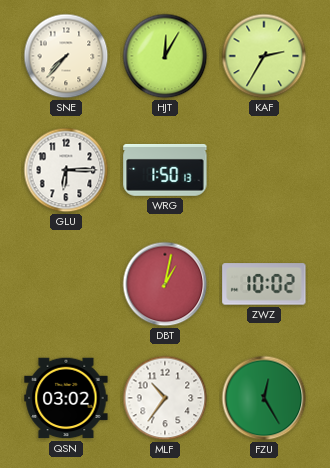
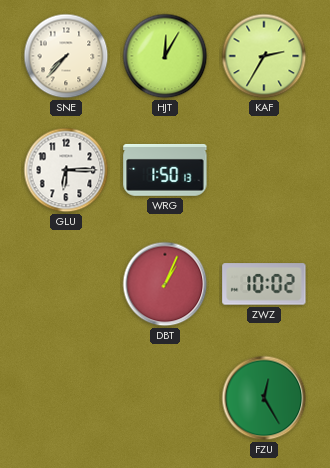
DBT: 1:02 -> 1:04
QSN: 03:02 -> none
MLF: 10:36 -> none
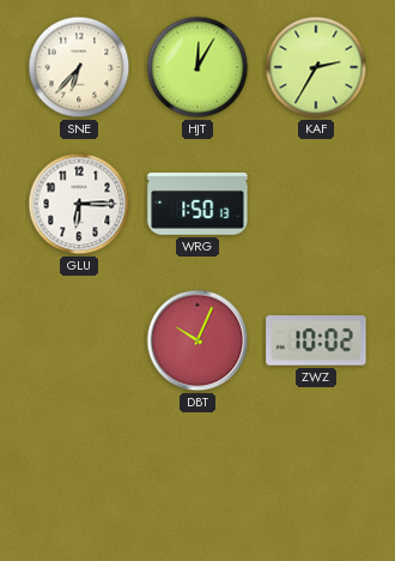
SNE: 7:37 -> 6:37
DBT: 1:04 -> 10:04
FZU: 12:25 -> none
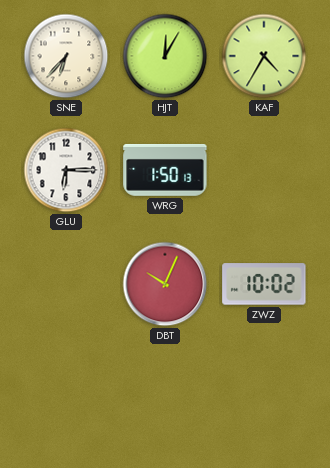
KAF: 2:35 -> 4:35
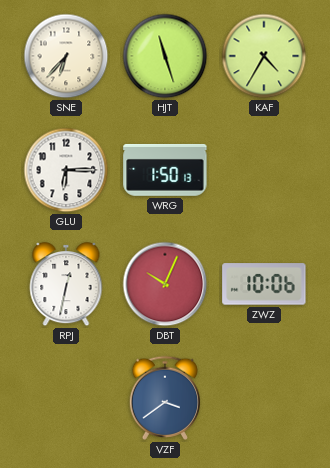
HJT: 12:05 -> 11:27
RPJ: none -> 12:32
ZWZ: 10:02 -> 10:06
VZF: none -> 3:39
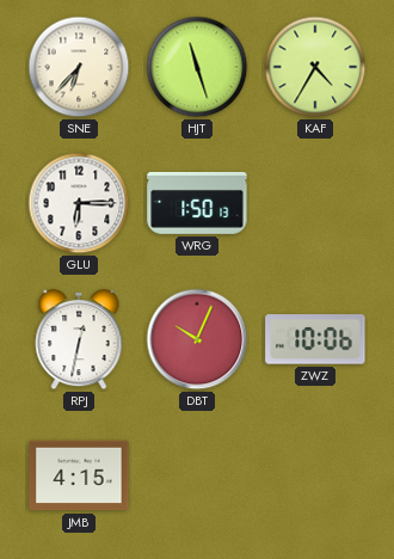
JMB: none -> 4:15
VZF: 3:39 -> none
